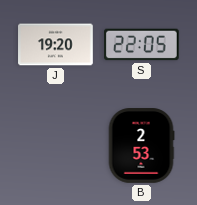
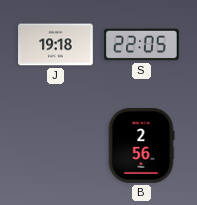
J: 19:20 -> 19:18
B: 2:53 -> 2:56
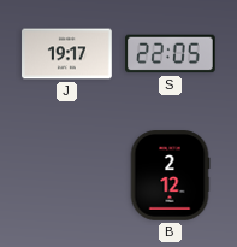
J: 19:18 -> 19:17
B: 2:56 -> 2:12
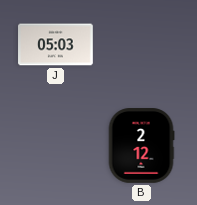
J: 19:17 -> 05:03
S: 22:05 -> none
